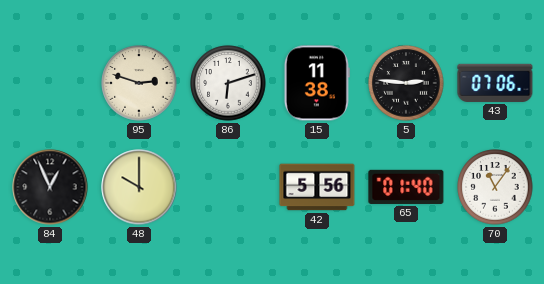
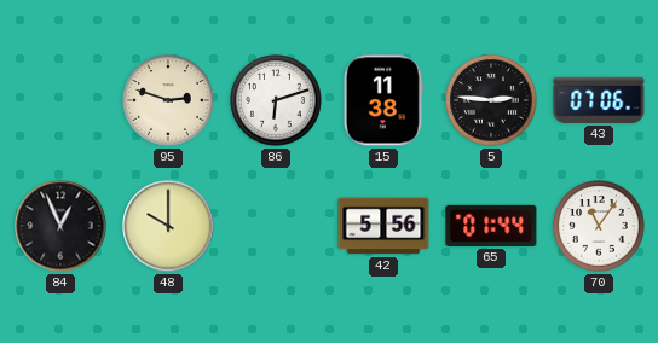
65: 01:40 -> 01:44
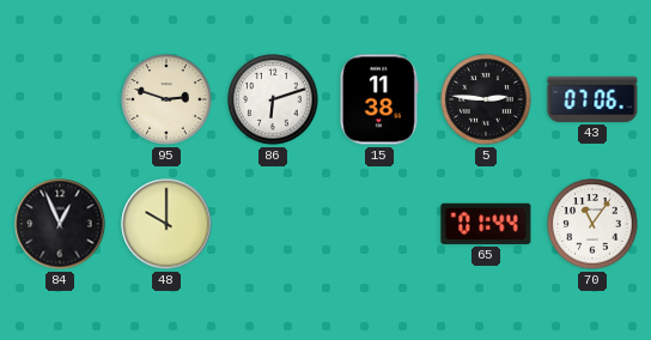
42: 5:56 -> none
